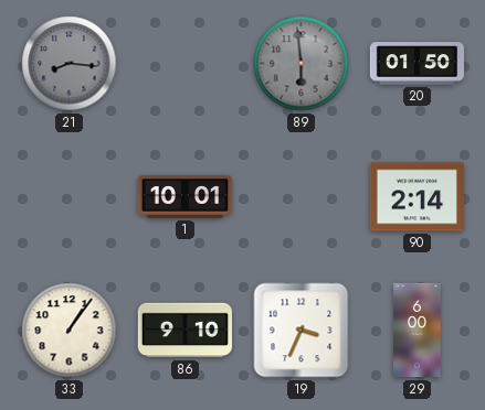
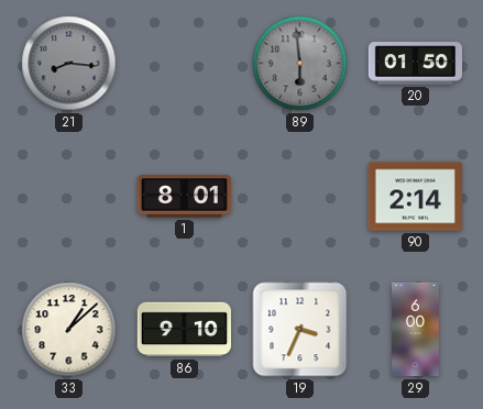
1: 10:01 -> 8:01
33: 1:06 -> 1:08
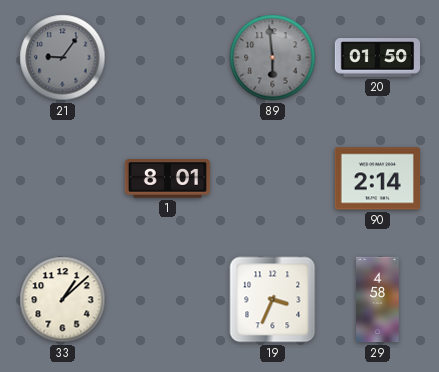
21: 8:16 -> 9:06
86: 9:10 -> none
29: 6:00 -> 4:58
